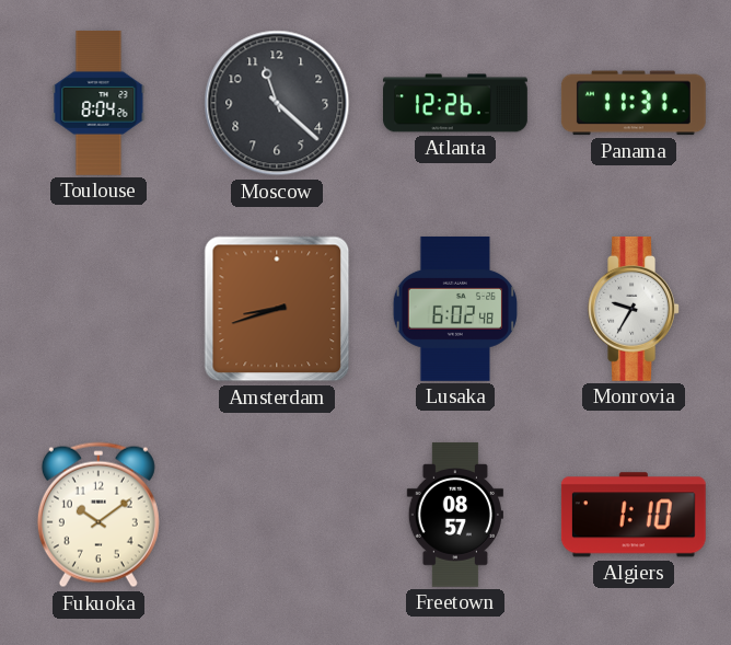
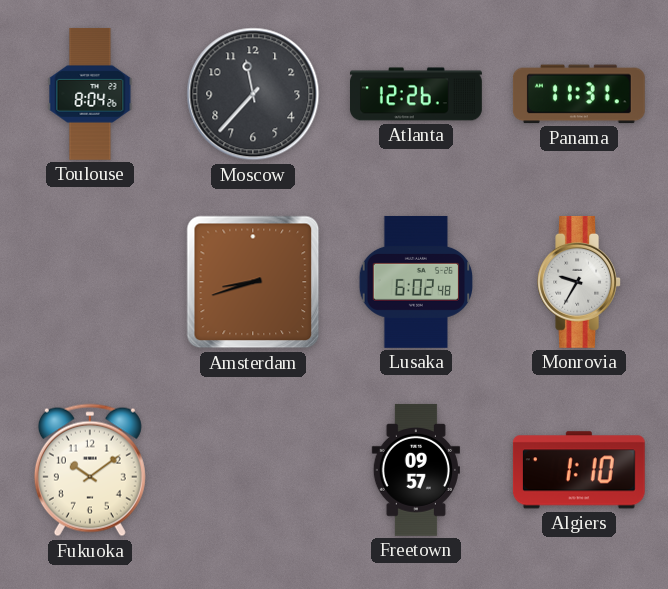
Moscow: 11:22 -> 11:37
Freetown: 08:57 -> 09:57
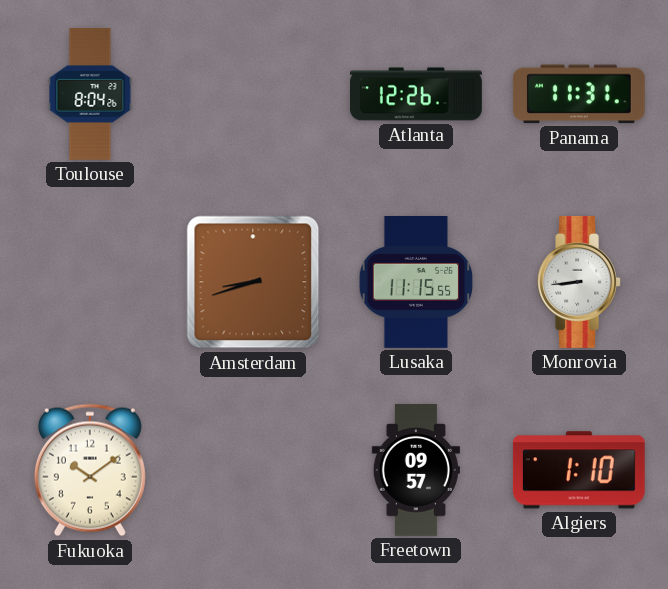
Moscow: 11:37 -> none
Lusaka: 6:02 -> 11:15
Monrovia: 9:35 -> 8:44
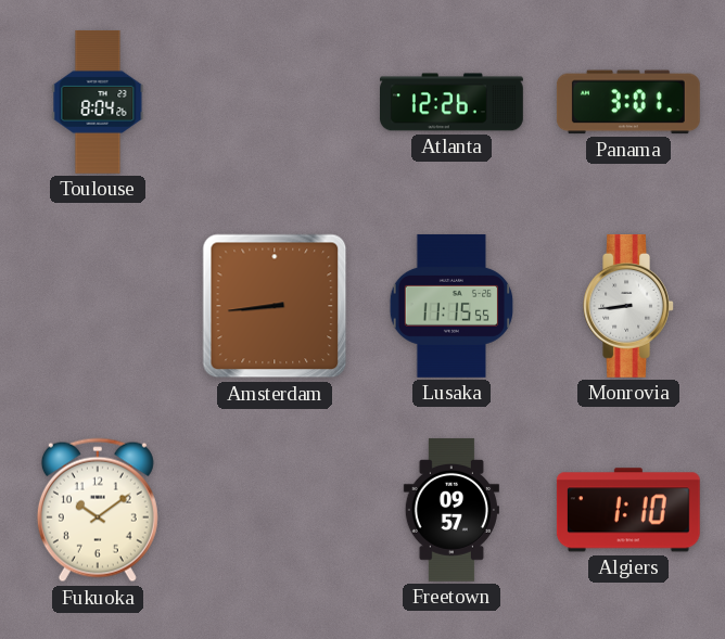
Panama: 11:31 -> 3:01
Amsterdam: 8:42 -> 8:44
